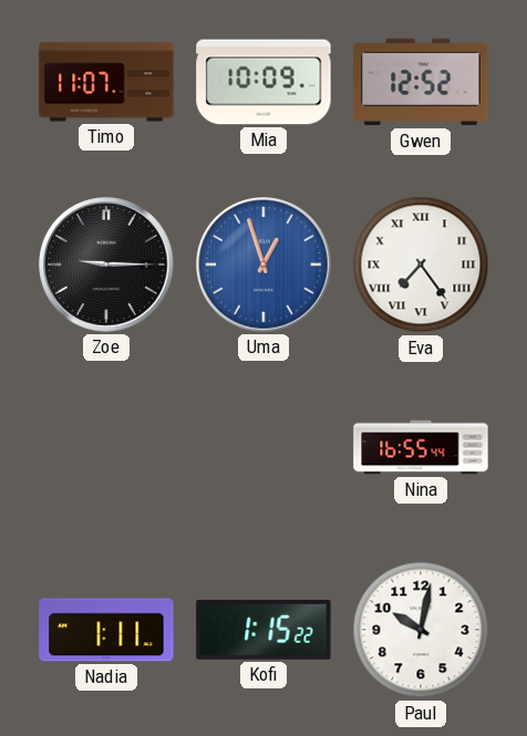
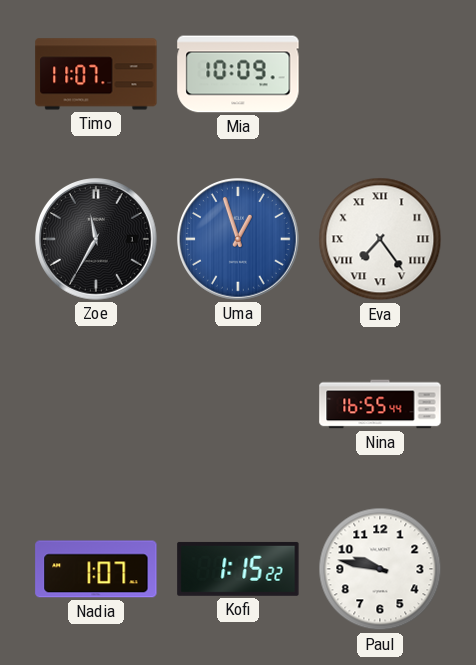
Gwen: 12:52 -> none
Zoe: 9:15 -> 11:35
Nadia: 1:11 -> 1:07
Paul: 10:02 -> 9:47
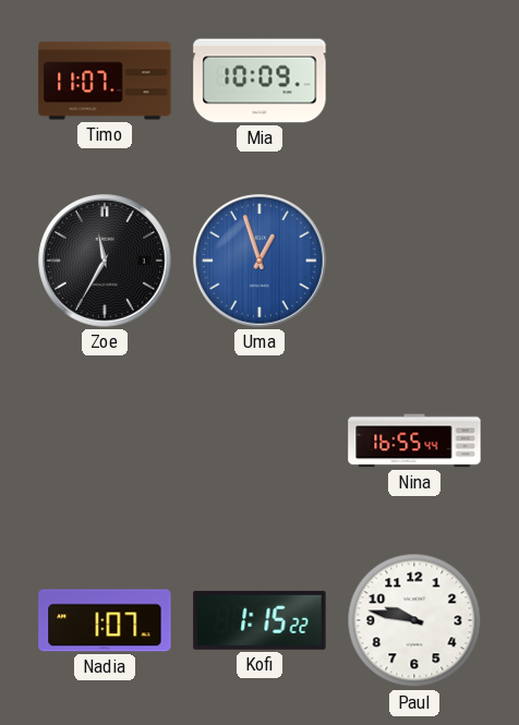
Eva: 7:24 -> none
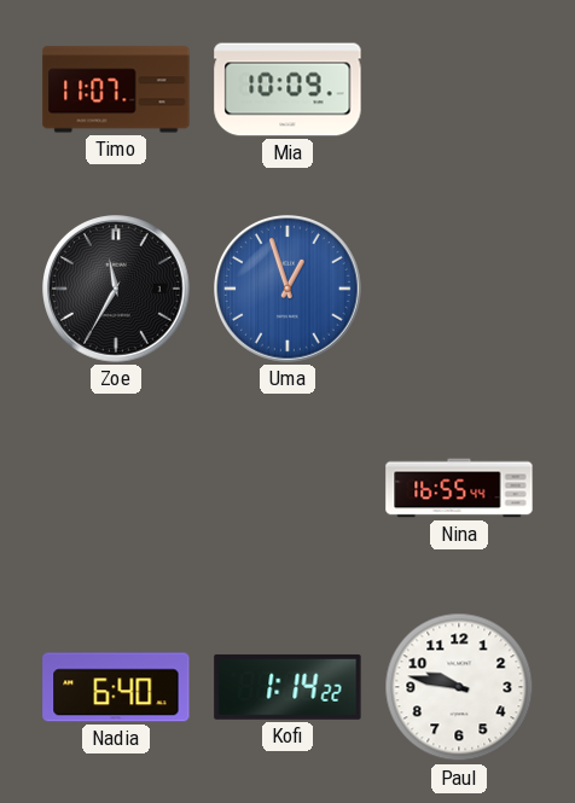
Nadia: 1:07 -> 6:40
Kofi: 1:15 -> 1:14
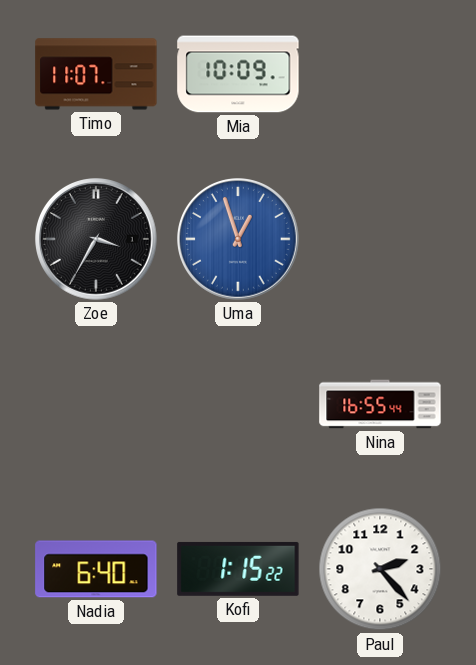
Zoe: 11:35 -> 3:35
Kofi: 1:14 -> 1:15
Paul: 9:47 -> 2:23
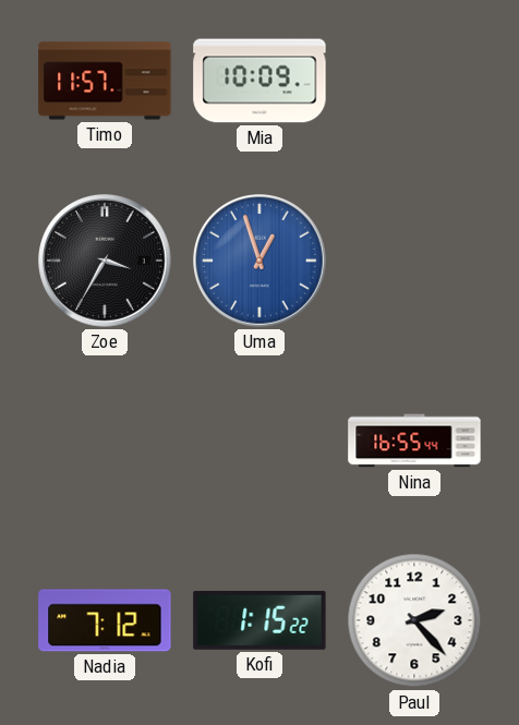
Timo: 11:07 -> 11:57
Nadia: 6:40 -> 7:12
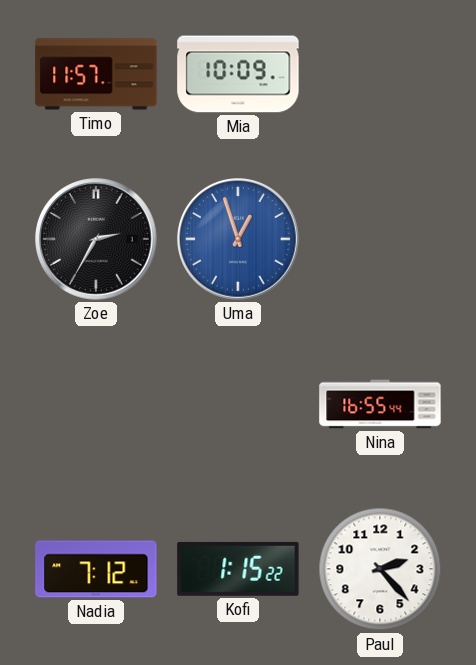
Zoe: 3:35 -> 2:35
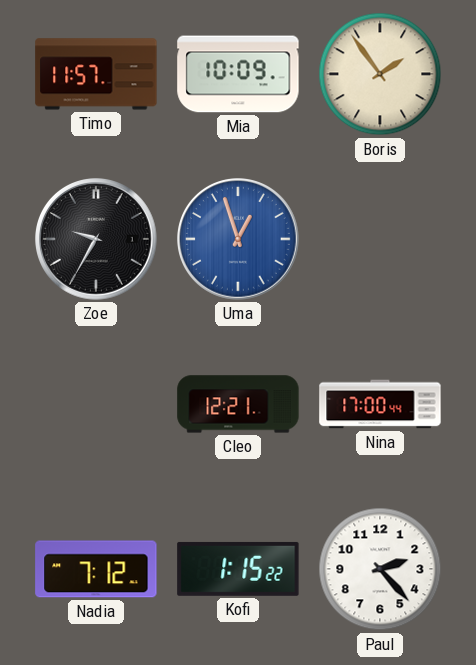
Boris: none -> 1:54
Zoe: 2:35 -> 9:35
Cleo: none -> 12:21
Nina: 16:55 -> 17:00
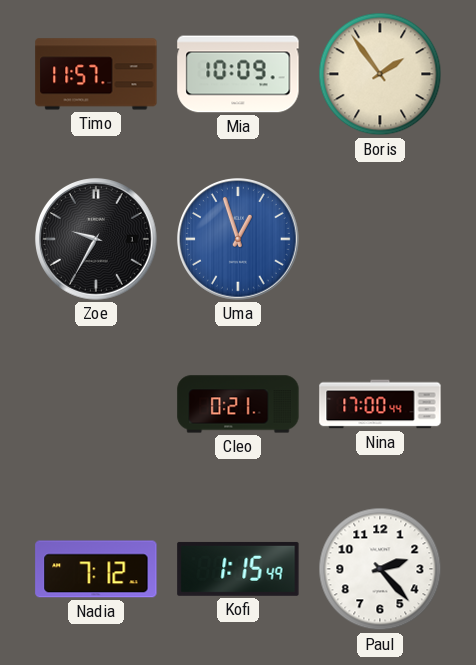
Cleo: 12:21 -> 0:21
Kofi: 1:15:22 -> 1:15:49
